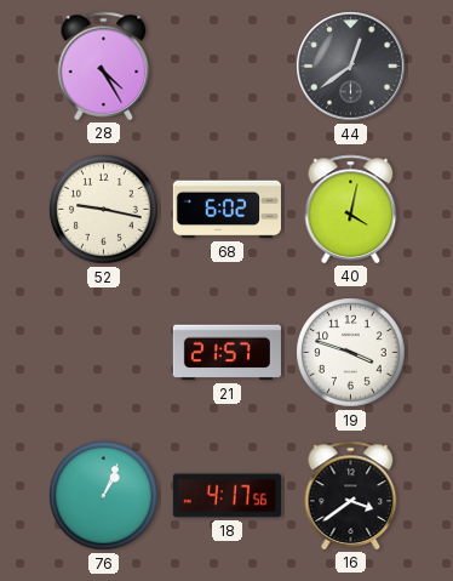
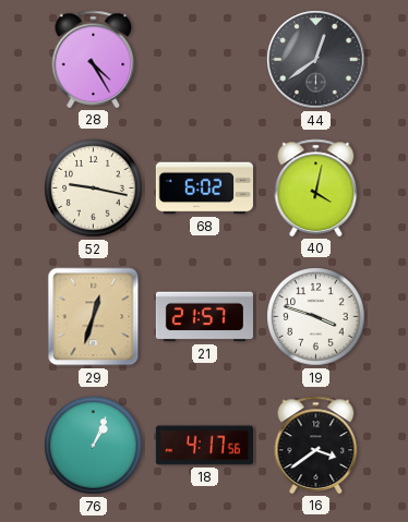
29: none -> 12:33
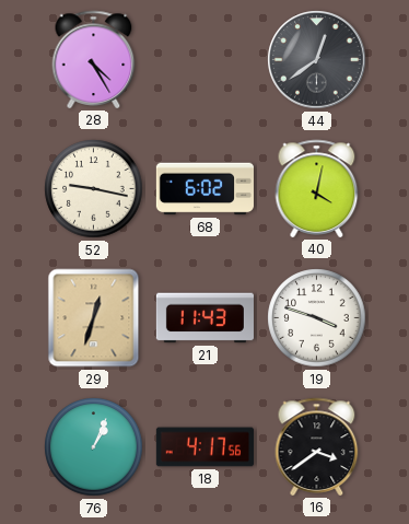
21: 21:57 -> 11:43
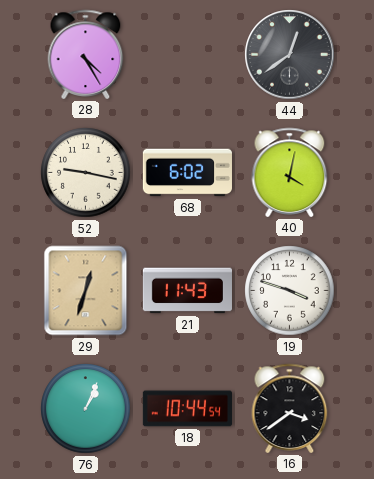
18: 4:17 -> 10:44
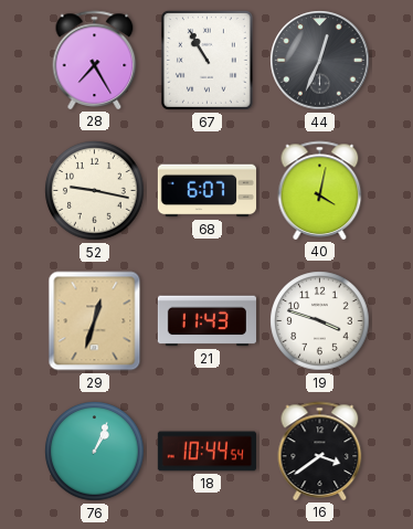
28: 4:25 -> 7:25
67: none -> 10:55
44: 12:39 -> 12:34
68: 6:02 -> 6:07
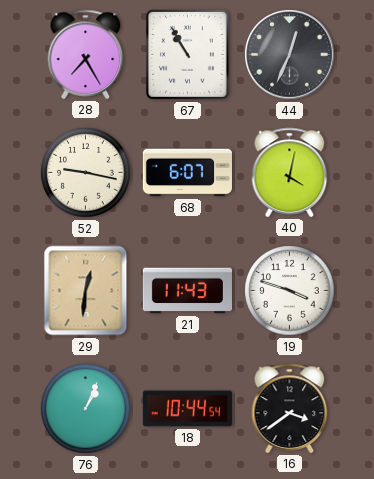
29: 12:33 -> 12:31
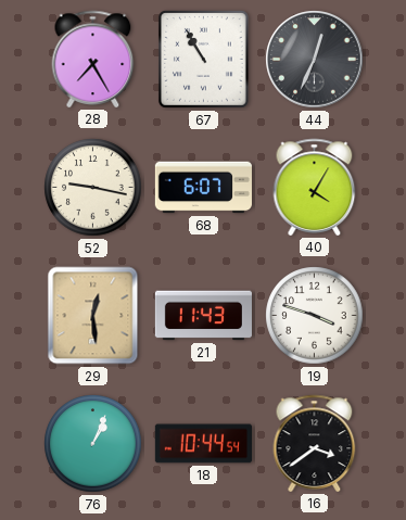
40: 4:02 -> 4:05
29: 12:31 -> 12:29
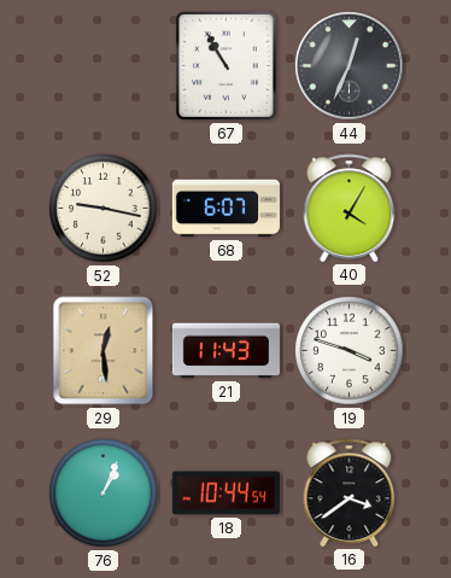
28: 7:25 -> none
